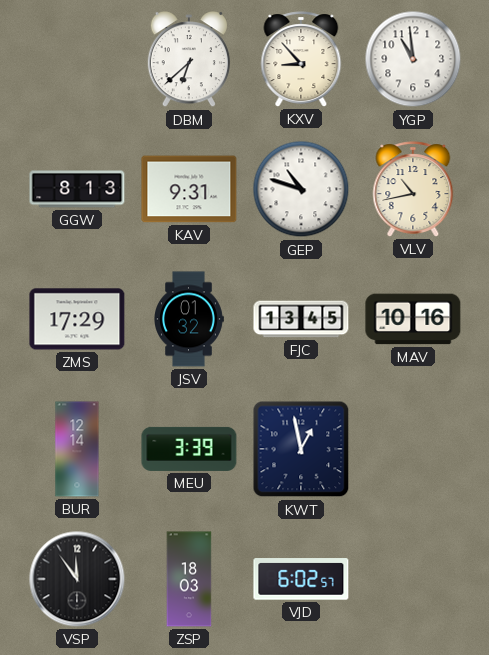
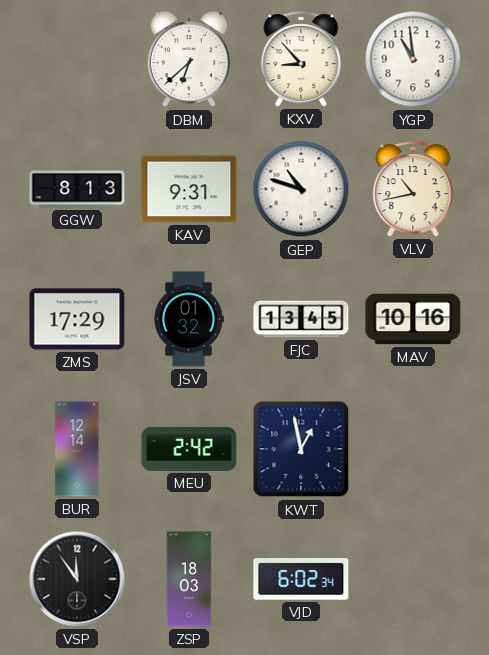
MEU: 3:39 -> 2:42
VJD: 6:02:57 -> 6:02:34
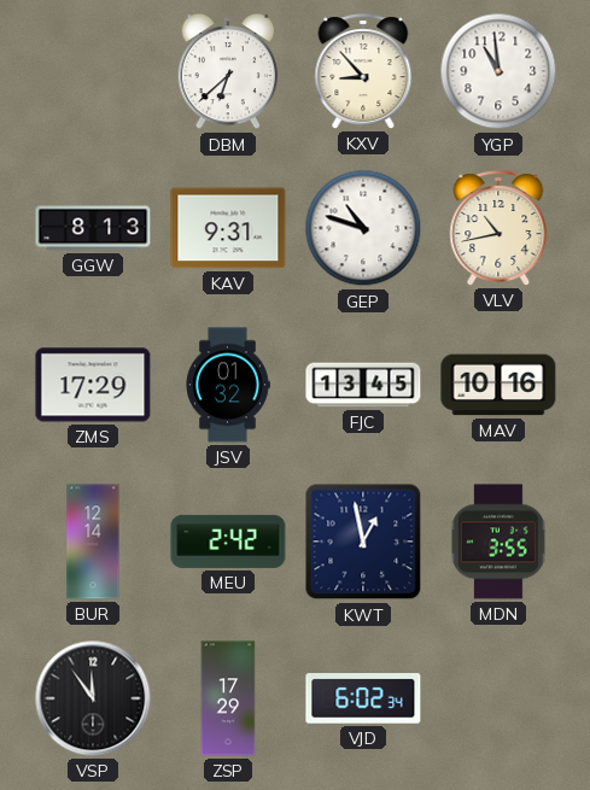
MDN: none -> 3:55
ZSP: 18:03 -> 17:29
